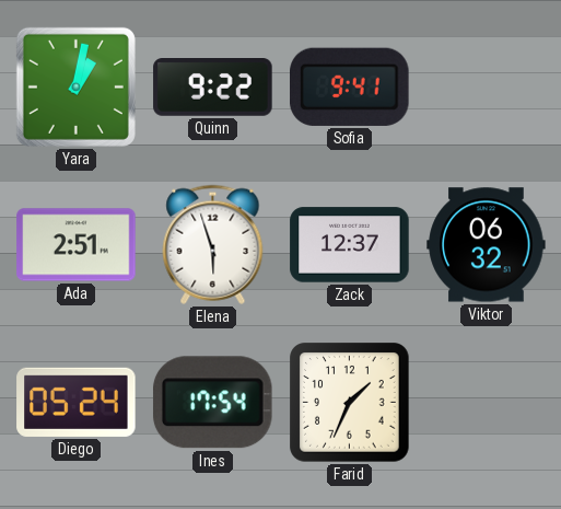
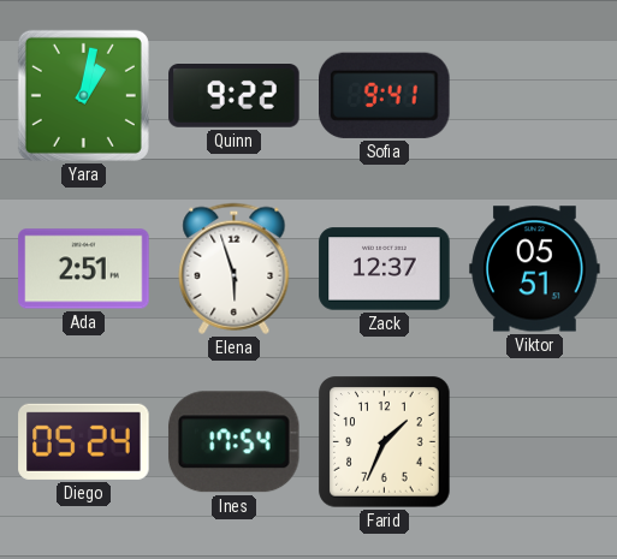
Viktor: 06:32 -> 05:51
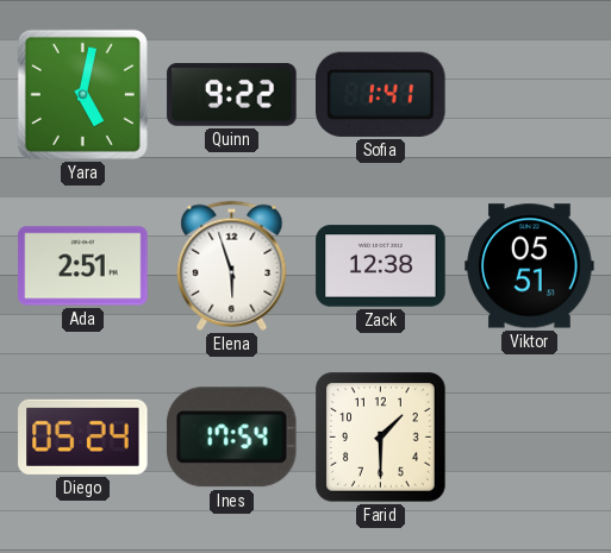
Yara: 1:02 -> 5:02
Sofia: 9:41 -> 1:41
Zack: 12:37 -> 12:38
Farid: 1:34 -> 1:30
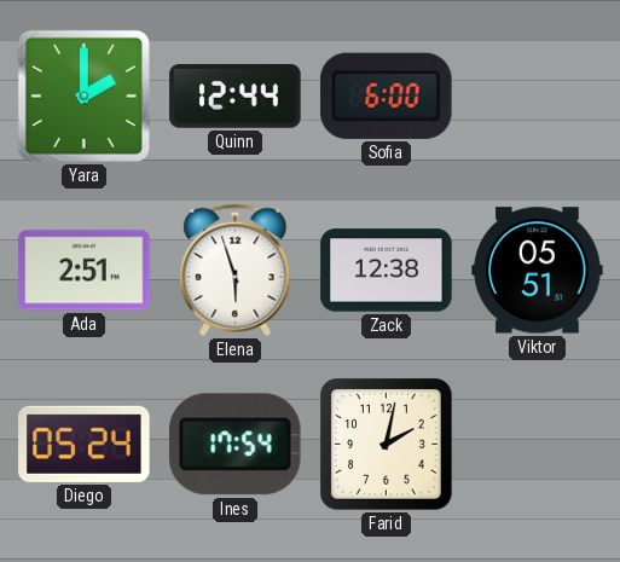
Yara: 5:02 -> 2:00
Quinn: 9:22 -> 12:44
Sofia: 1:41 -> 6:00
Farid: 1:30 -> 2:02
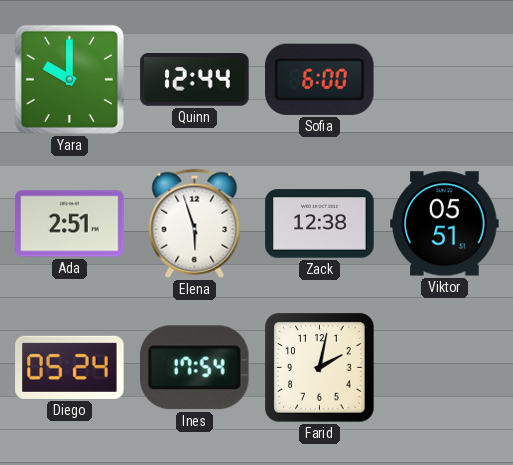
Yara: 2:00 -> 10:00
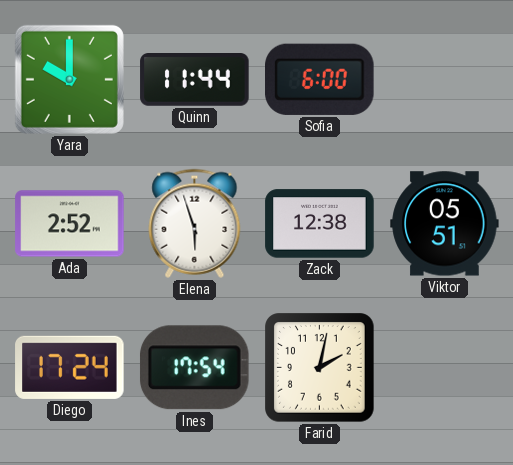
Quinn: 12:44 -> 11:44
Ada: 2:51 -> 2:52
Diego: 05:24 -> 17:24
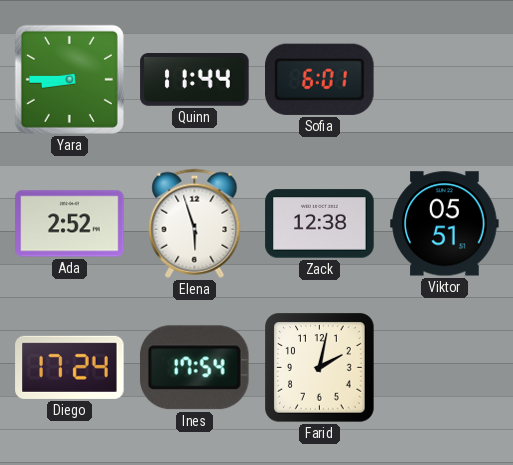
Yara: 10:00 -> 8:45
Sofia: 6:00 -> 6:01
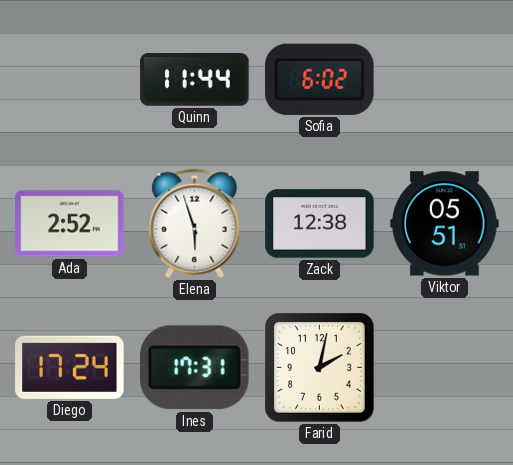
Yara: 8:45 -> none
Sofia: 6:01 -> 6:02
Ines: 17:54 -> 17:31
